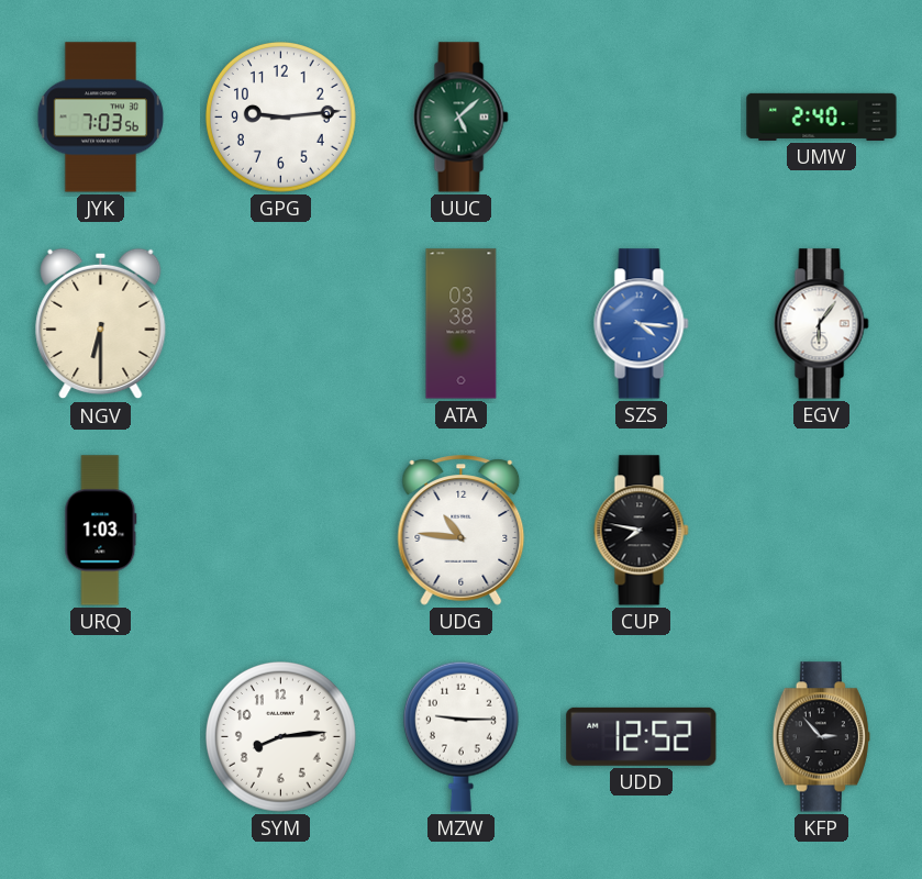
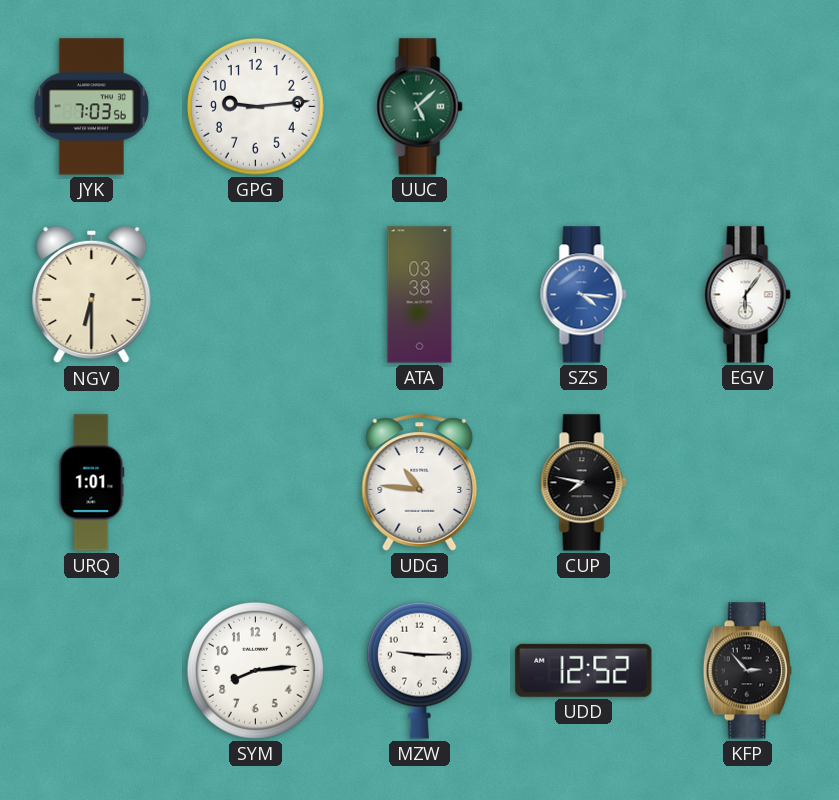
UMW: 2:40 -> none
URQ: 1:03 -> 1:01
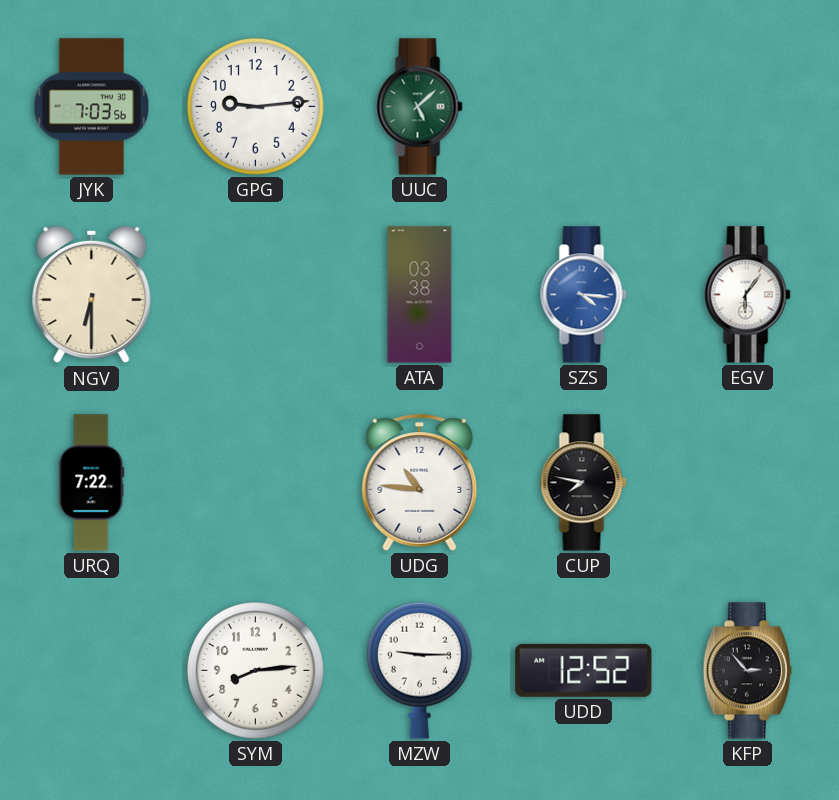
URQ: 1:01 -> 7:22
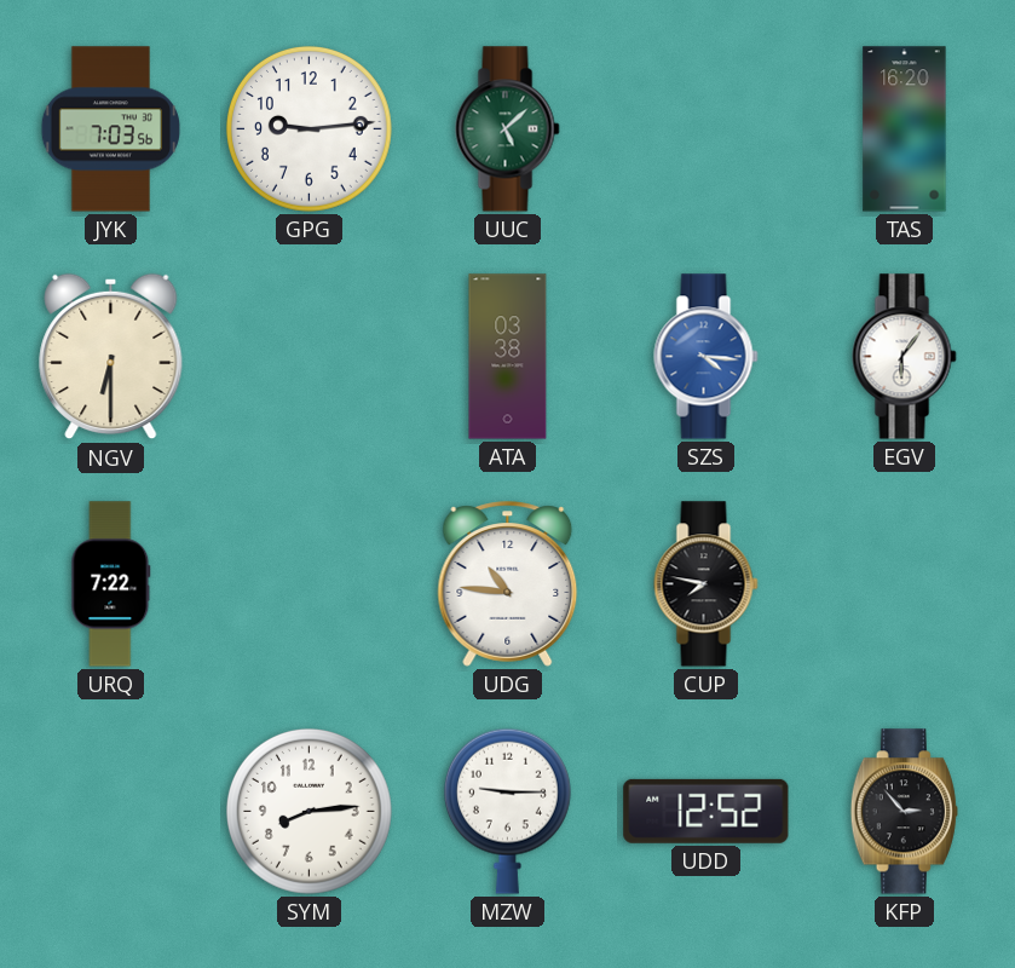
TAS: none -> 16:20
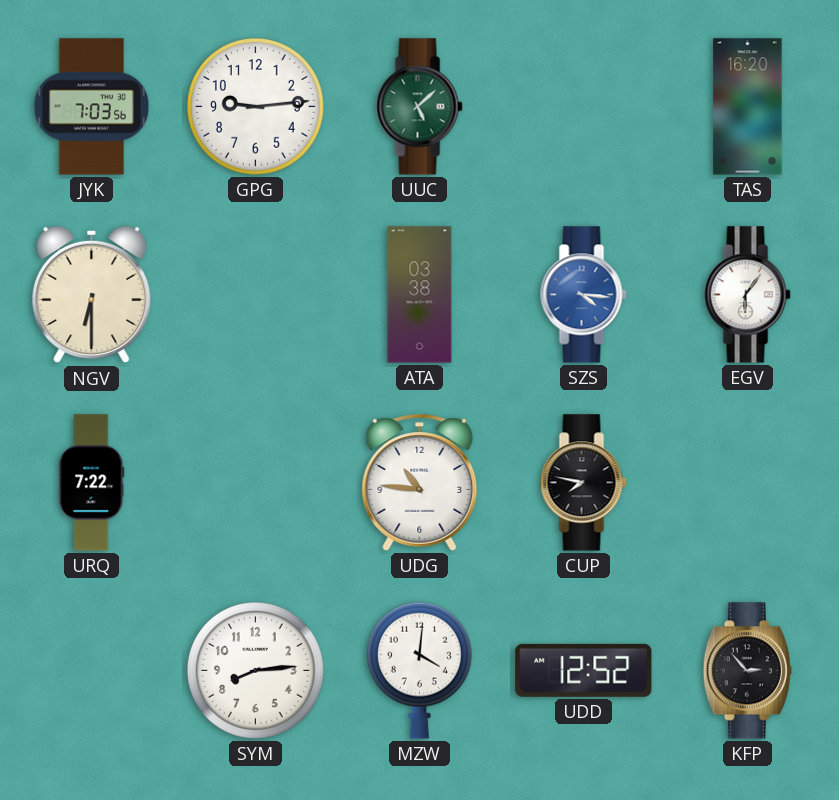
MZW: 9:15 -> 4:01
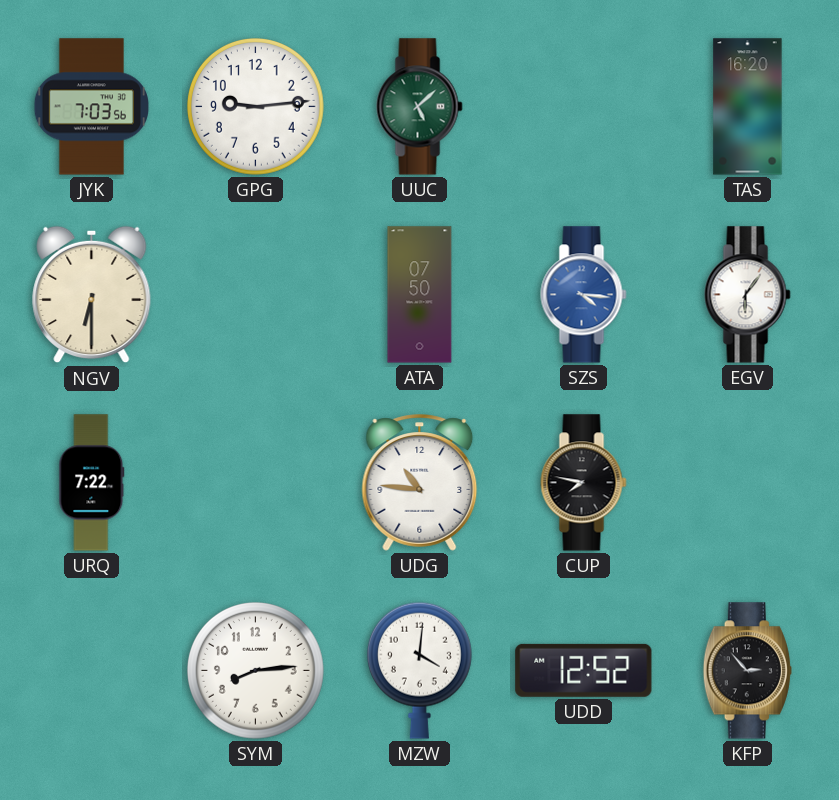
ATA: 03:38 -> 07:50
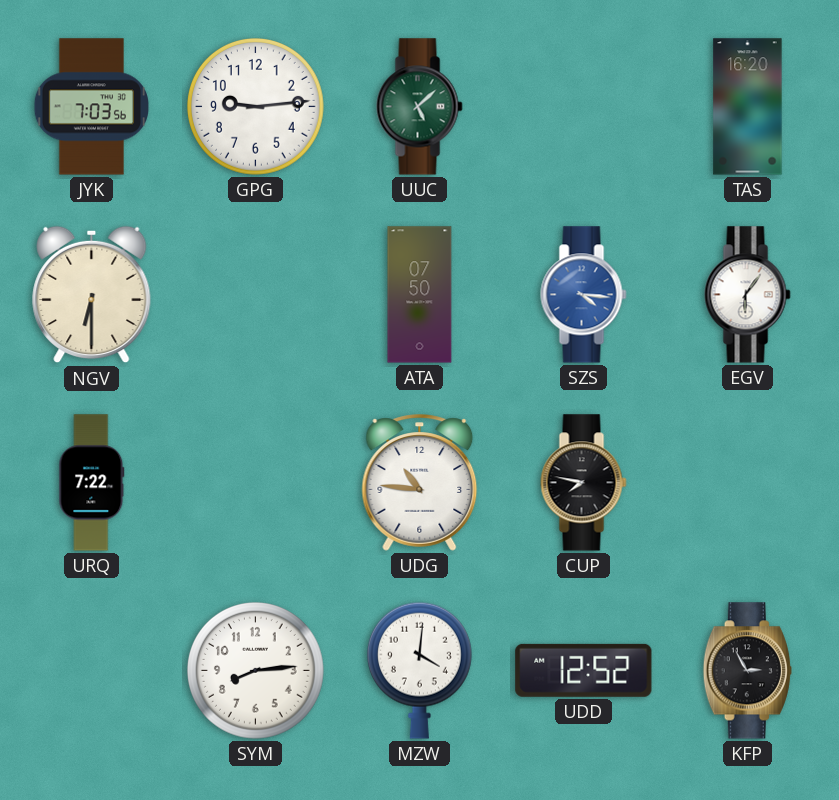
KFP: 2:53 -> 2:55
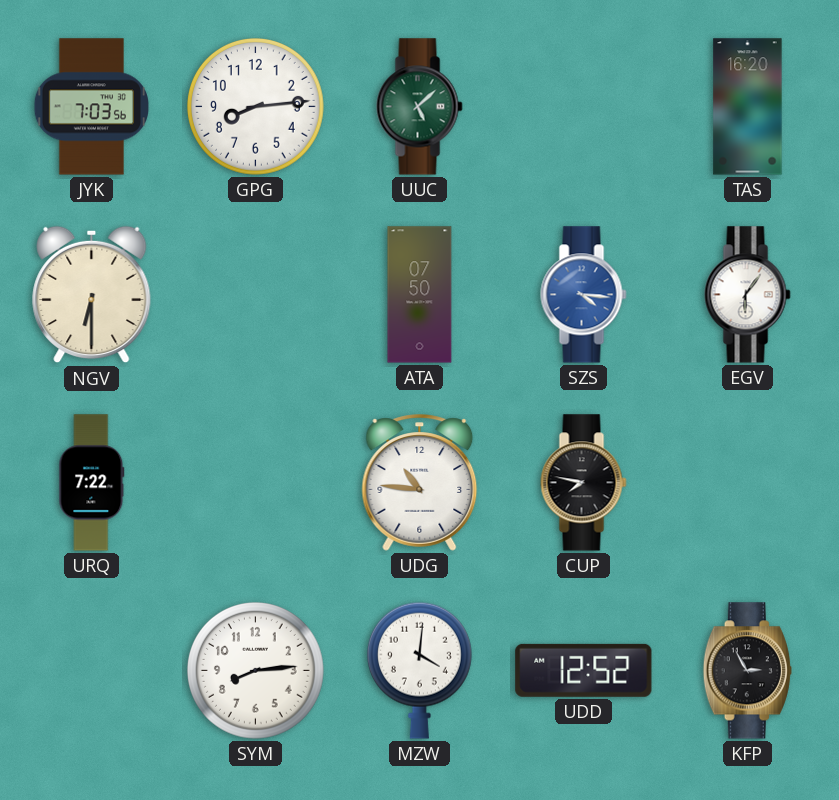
GPG: 9:14 -> 8:14
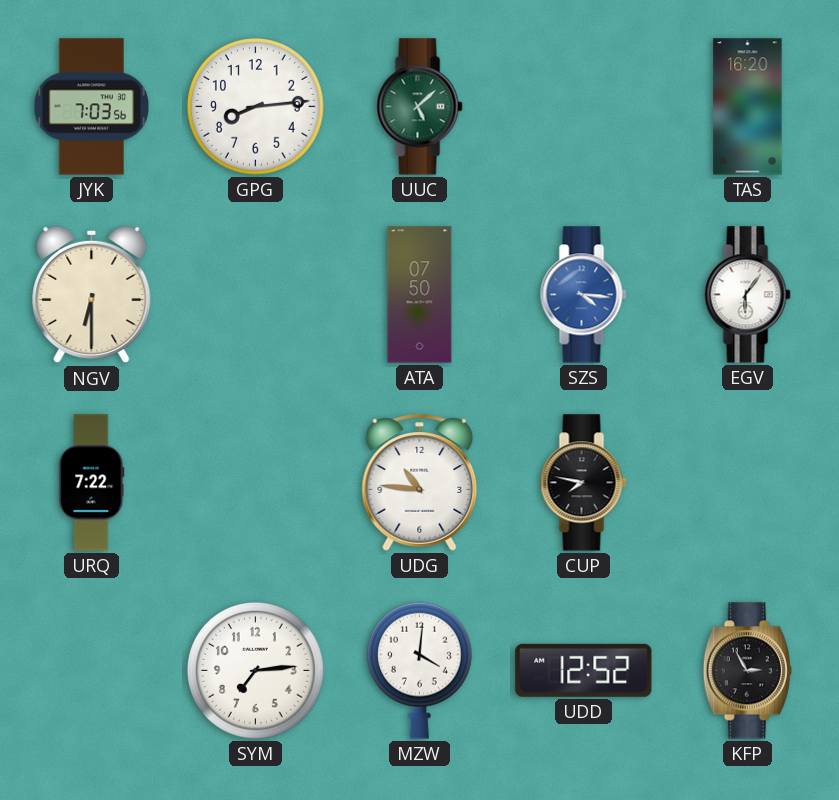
SYM: 8:14 -> 7:14
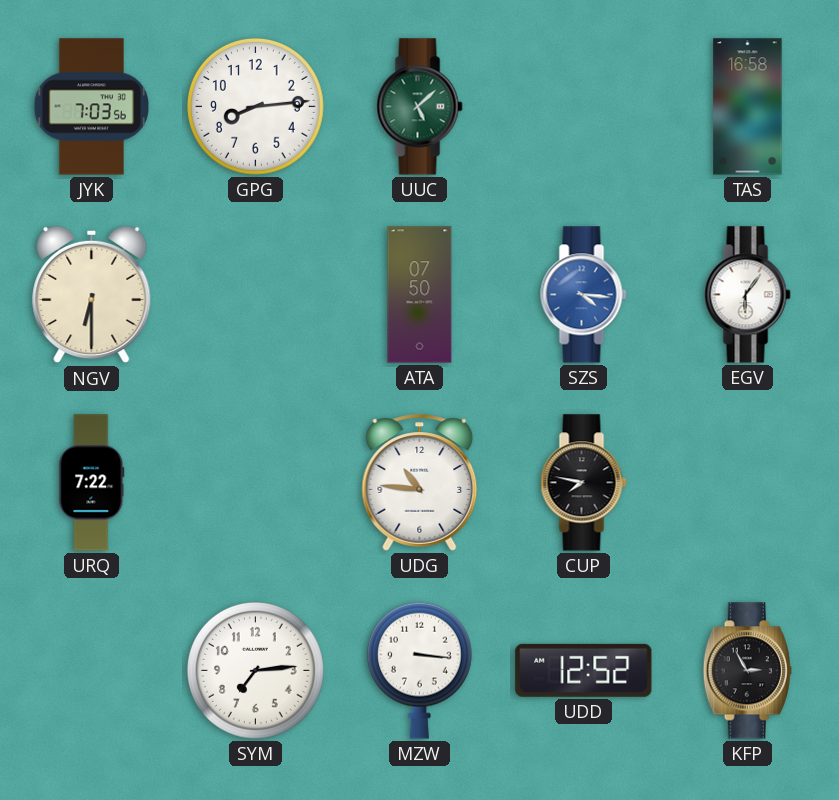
TAS: 16:20 -> 16:58
MZW: 4:01 -> 3:16
